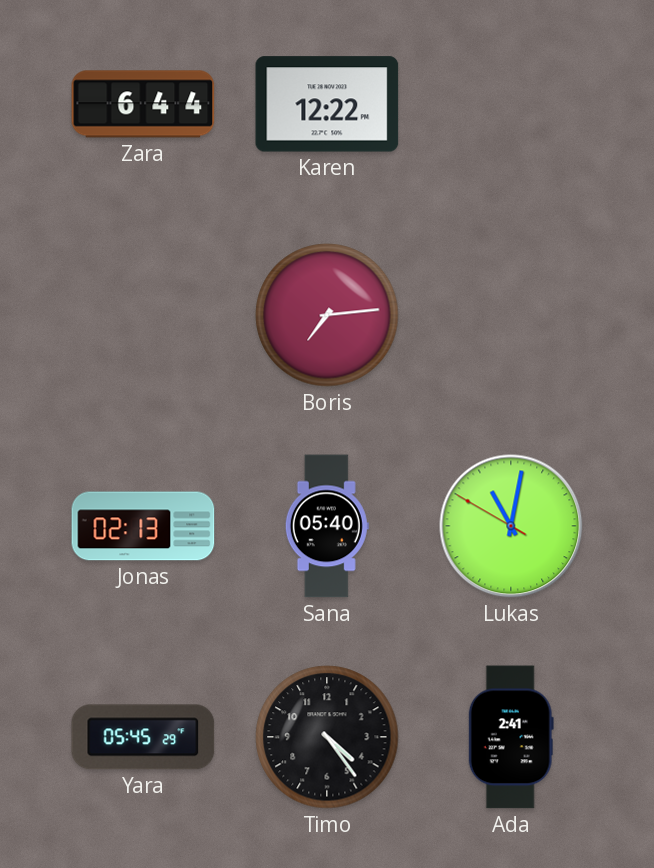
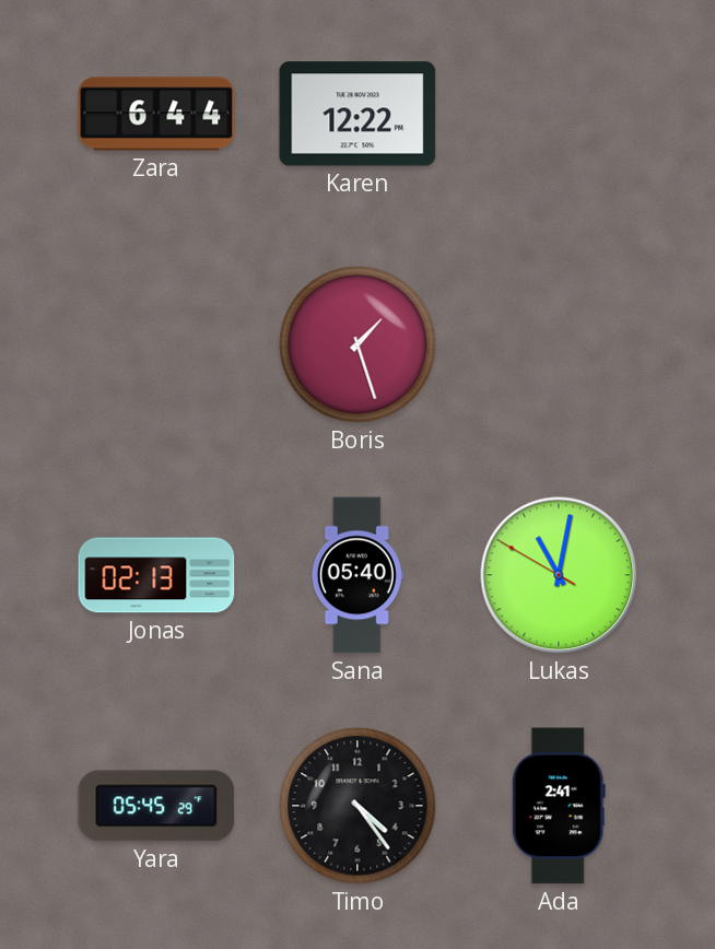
Boris: 7:14 -> 1:27
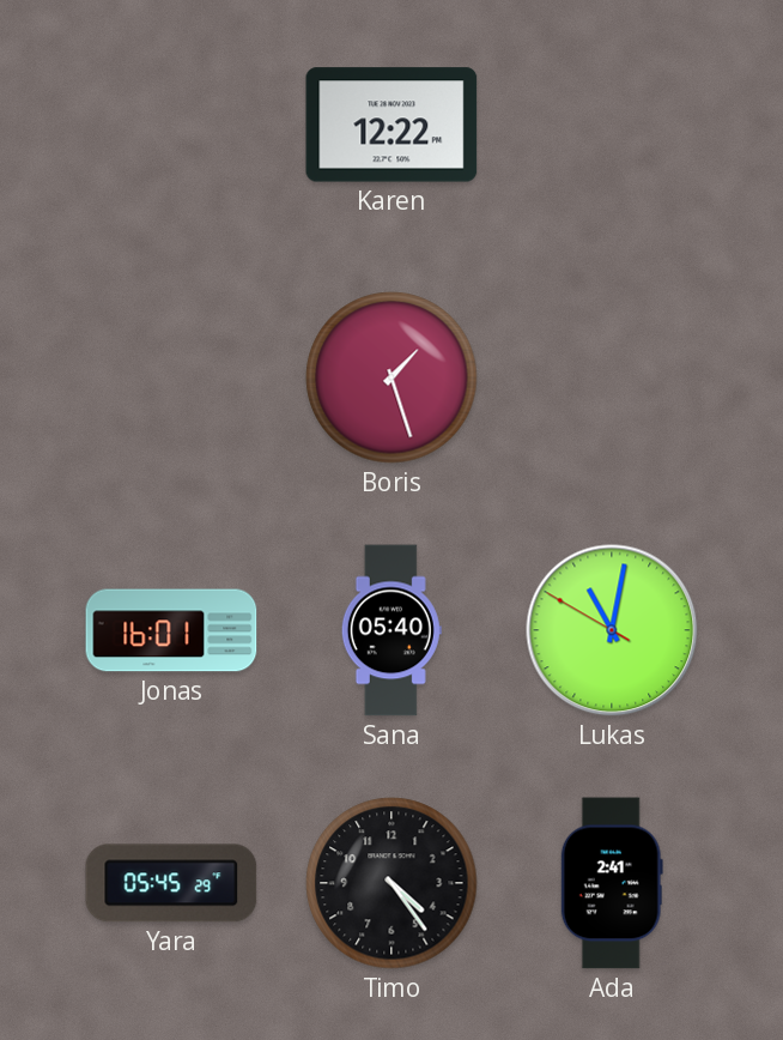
Zara: 6:44 -> none
Jonas: 02:13 -> 16:01
